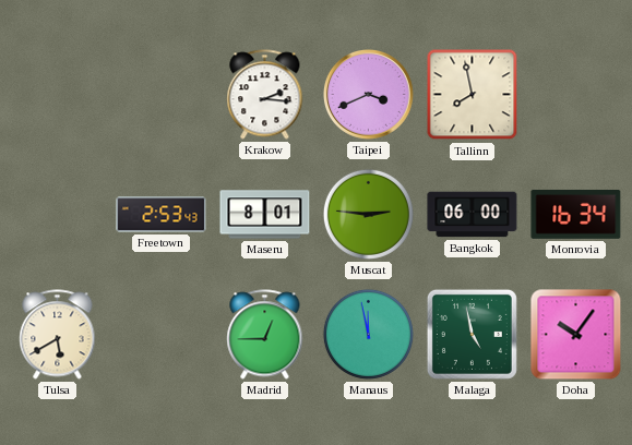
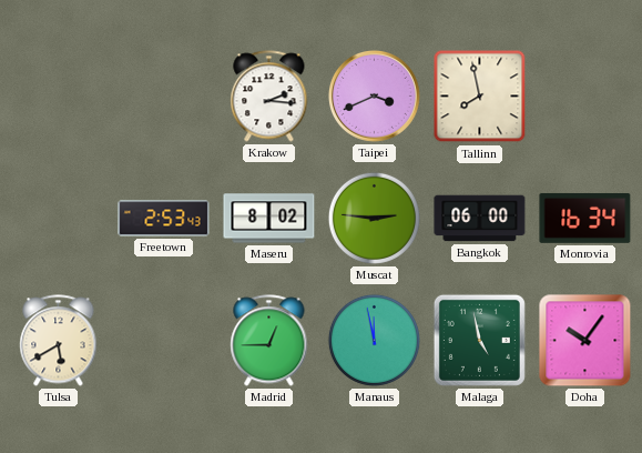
Maseru: 8:01 -> 8:02
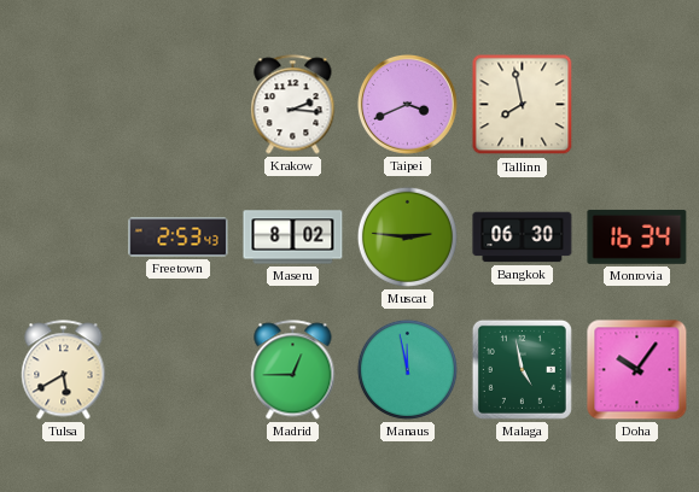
Bangkok: 06:00 -> 06:30
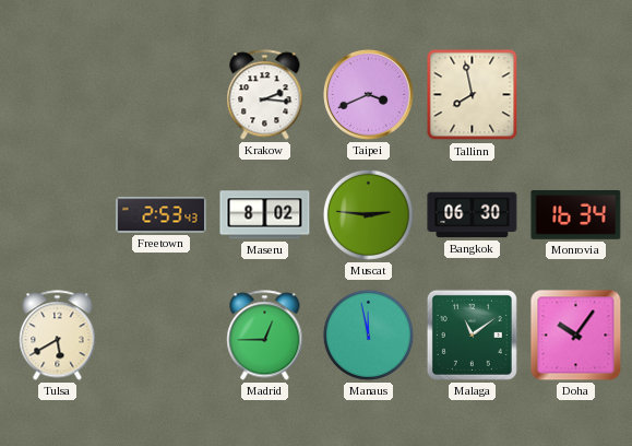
Malaga: 4:58 -> 11:09
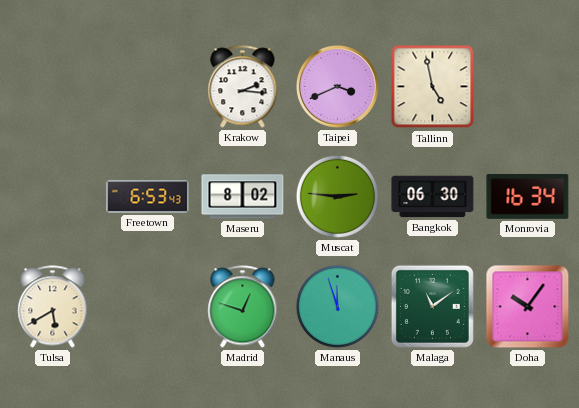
Tallinn: 7:58 -> 4:58
Freetown: 2:53 -> 6:53
Madrid: 12:45 -> 12:48
Manaus: 11:58 -> 11:57
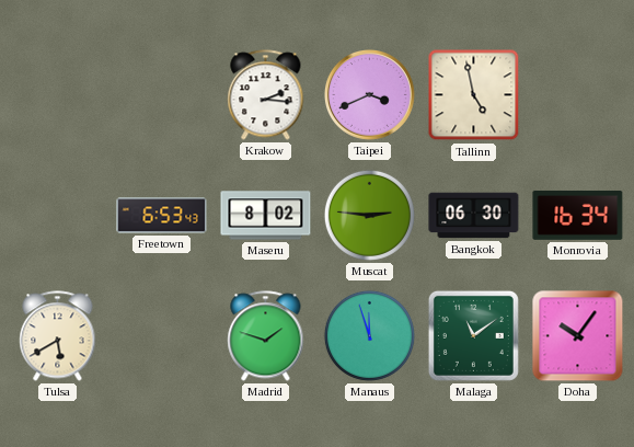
Madrid: 12:48 -> 1:48
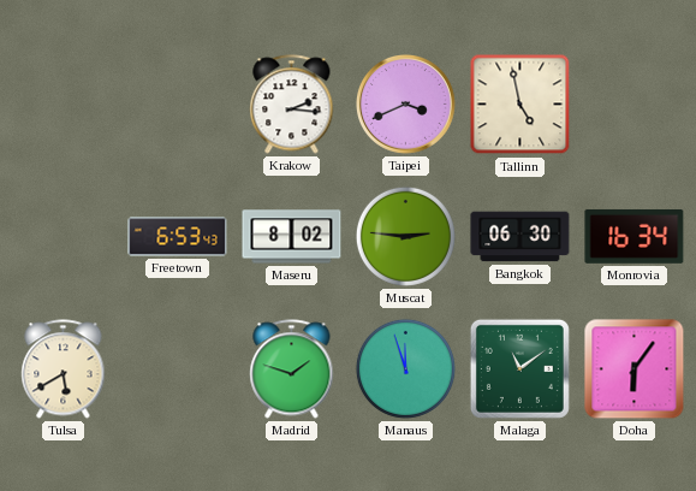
Doha: 10:06 -> 6:06
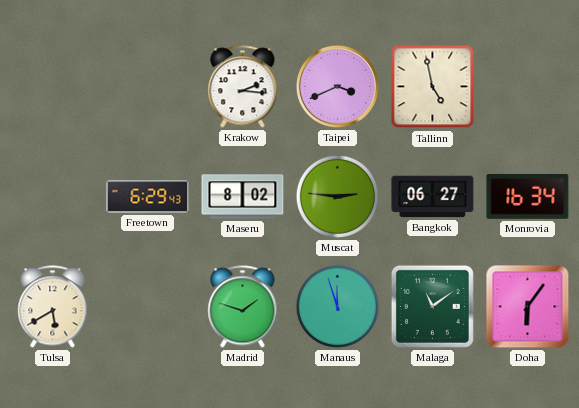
Freetown: 6:53 -> 6:29
Bangkok: 06:30 -> 06:27
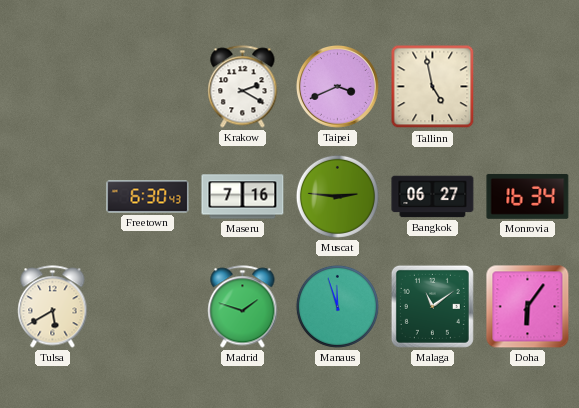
Krakow: 2:16 -> 2:20
Freetown: 6:29 -> 6:30
Maseru: 8:02 -> 7:16
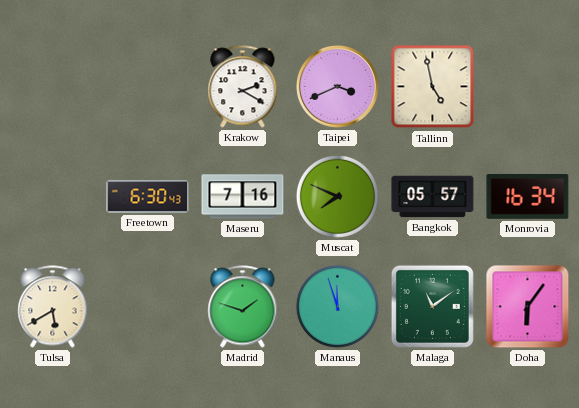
Muscat: 2:46 -> 7:49
Bangkok: 06:27 -> 05:57
